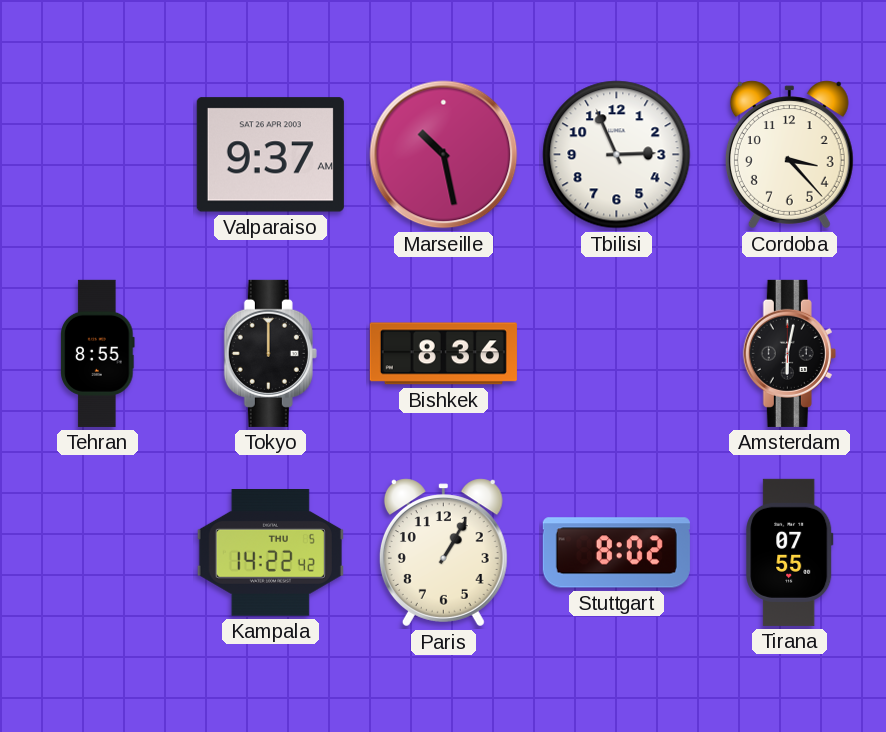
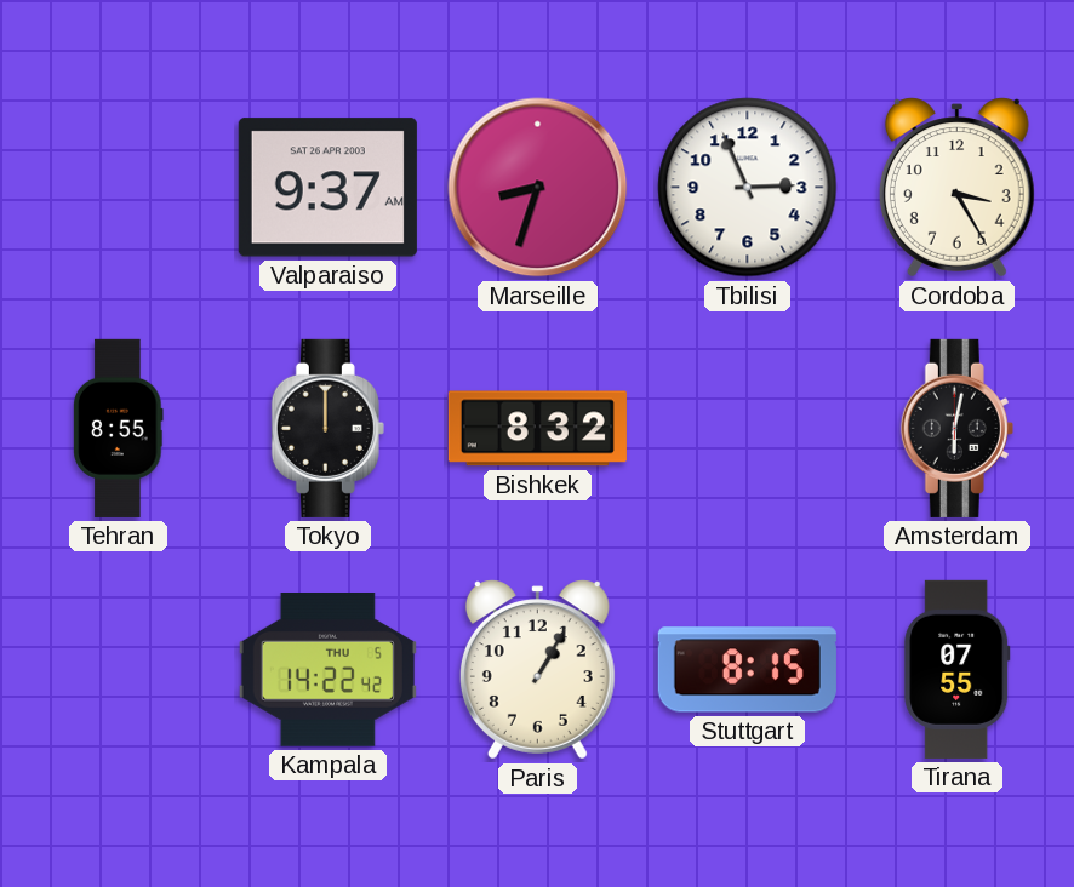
Marseille: 10:28 -> 8:33
Cordoba: 3:23 -> 3:25
Bishkek: 8:36 -> 8:32
Stuttgart: 8:02 -> 8:15
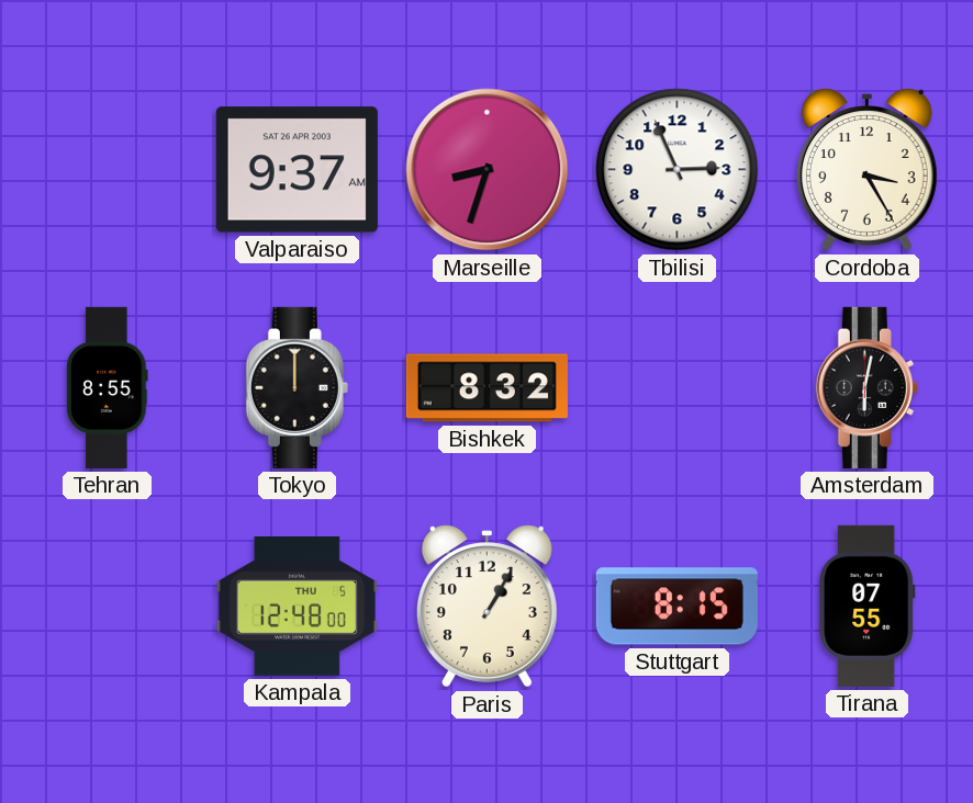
Kampala: 14:22 -> 12:48
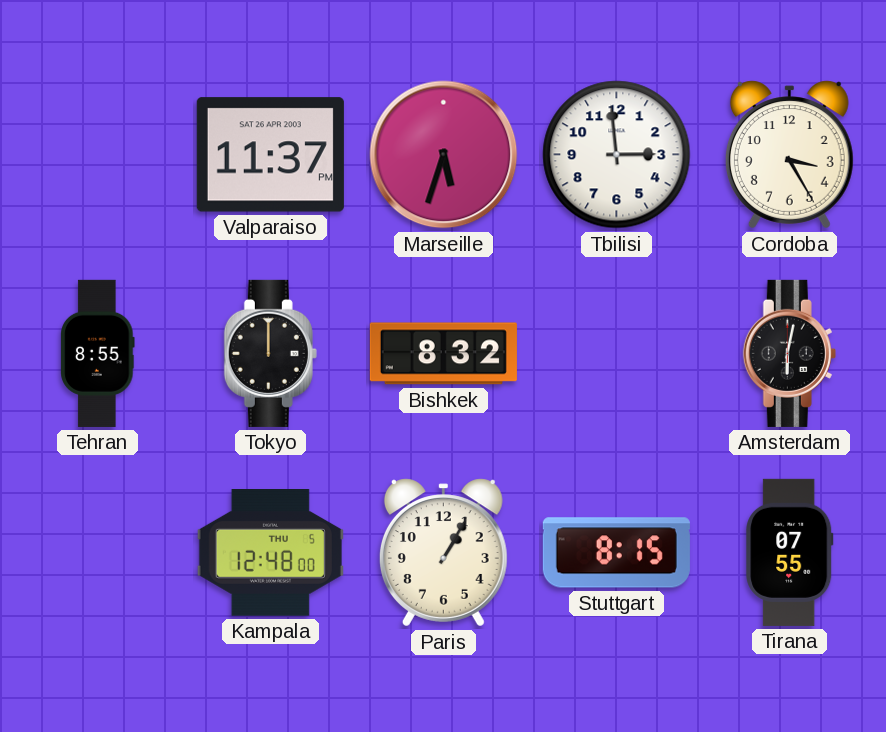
Valparaiso: 9:37 -> 11:37
Marseille: 8:33 -> 5:33
Tbilisi: 2:56 -> 2:59
